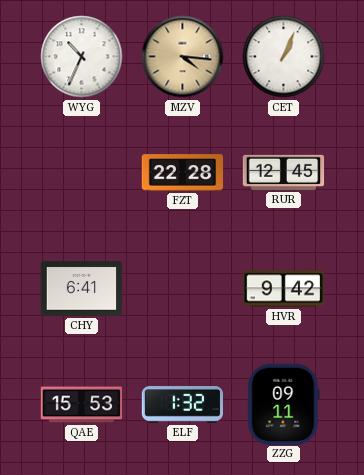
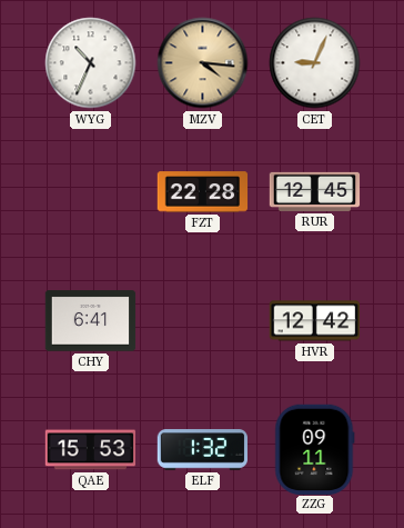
CET: 1:04 -> 9:04
HVR: 9:42 -> 12:42
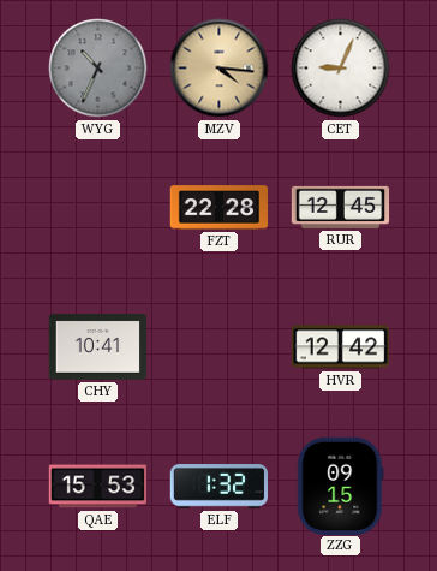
WYG dial: white -> grey
CHY: 6:41 -> 10:41
ZZG: 09:11 -> 09:15
